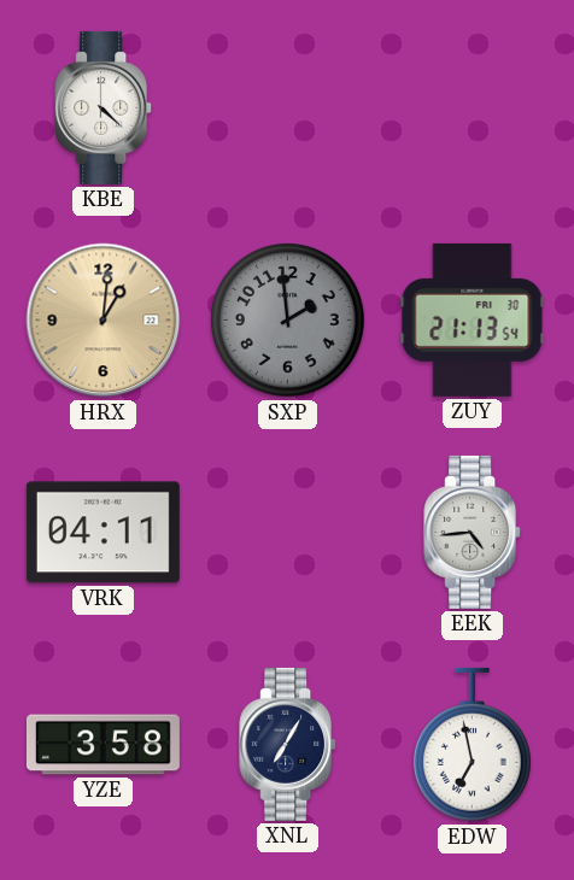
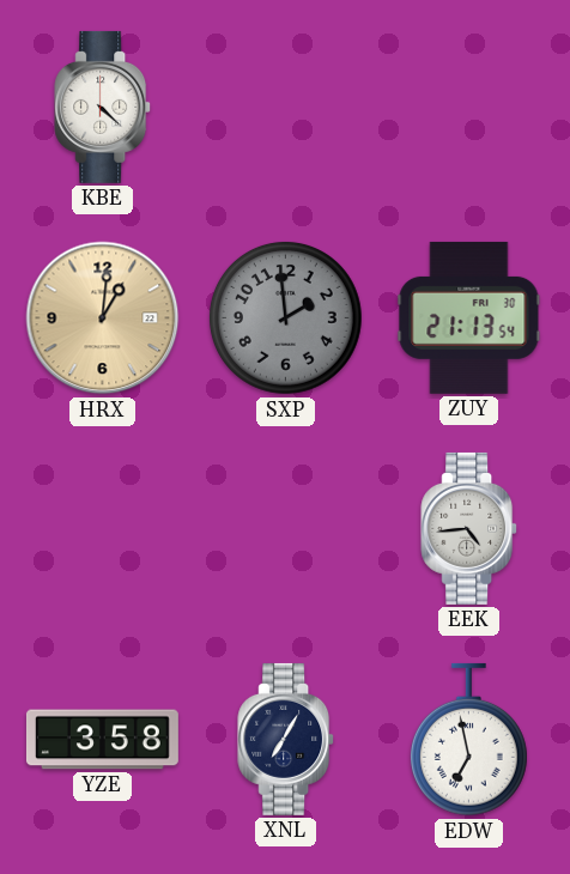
VRK: 04:11 -> none
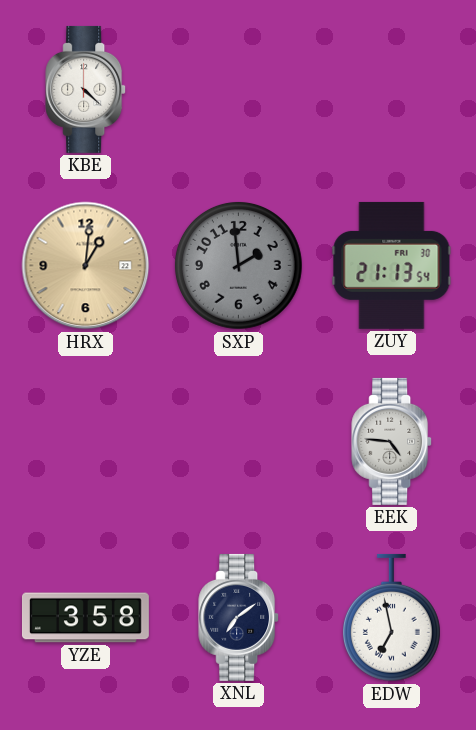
EEK: 4:44 -> 4:46
XNL: 7:05 -> 7:09
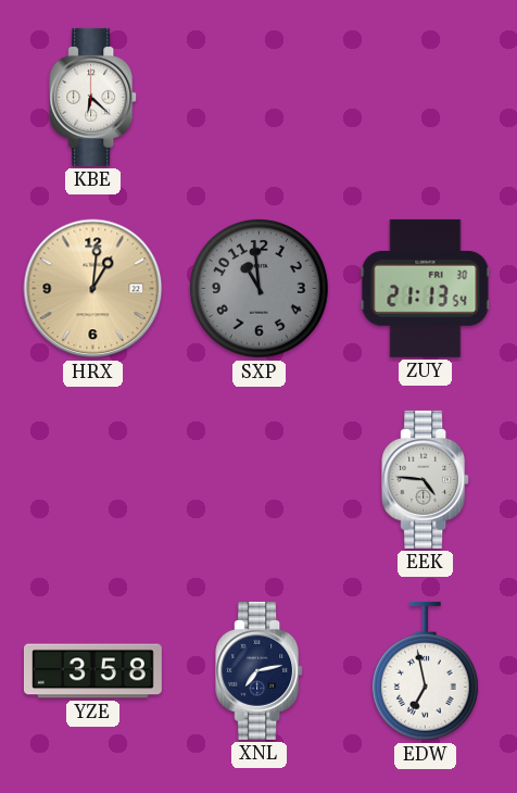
KBE: 4:22 -> 6:22
SXP: 1:59 -> 10:59
XNL: 7:09 -> 7:13
